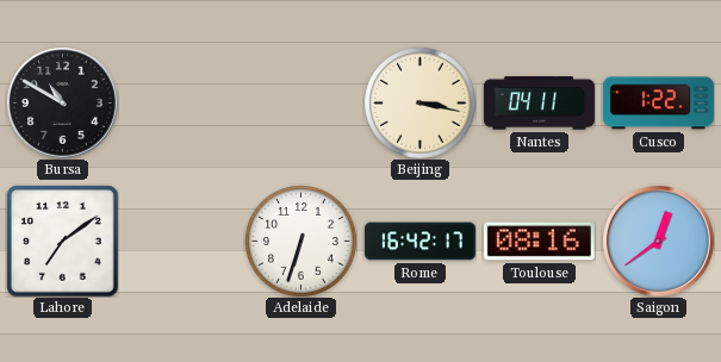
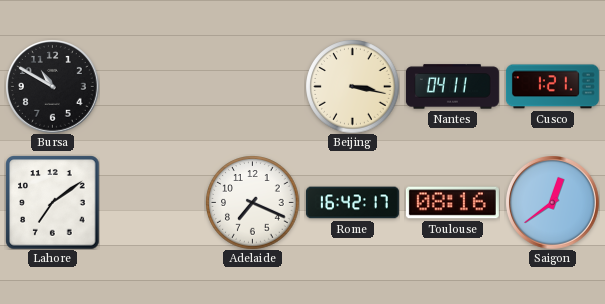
Cusco: 1:22 -> 1:21
Adelaide: 6:33 -> 7:19
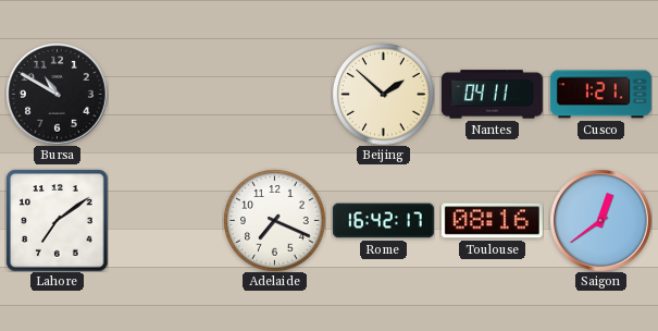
Beijing: 3:17 -> 1:52
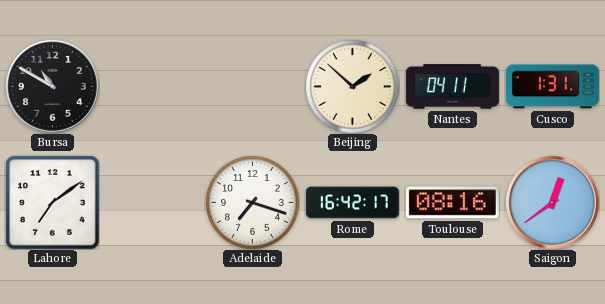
Cusco: 1:21 -> 1:31
Adelaide: 7:19 -> 7:18
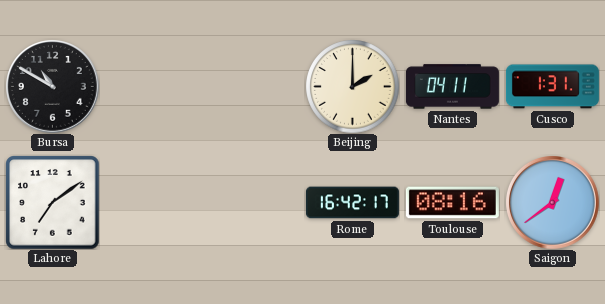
Beijing: 1:52 -> 2:00
Adelaide: 7:18 -> none
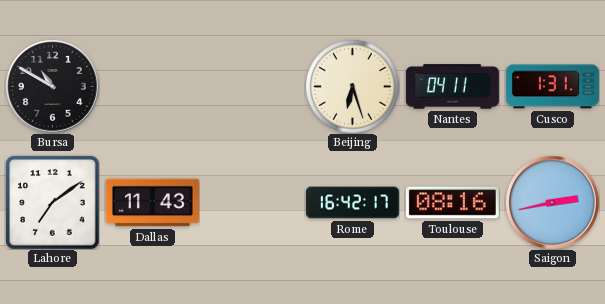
Beijing: 2:00 -> 6:27
Dallas: none -> 11:43
Saigon: 12:39 -> 2:43
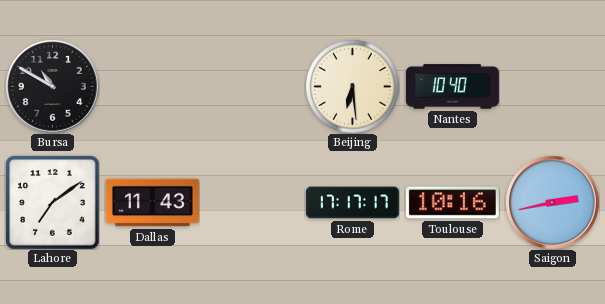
Beijing: 6:27 -> 6:29
Nantes: 04:11 -> 10:40
Cusco: 1:31 -> none
Rome: 16:42 -> 17:17
Toulouse: 08:16 -> 10:16
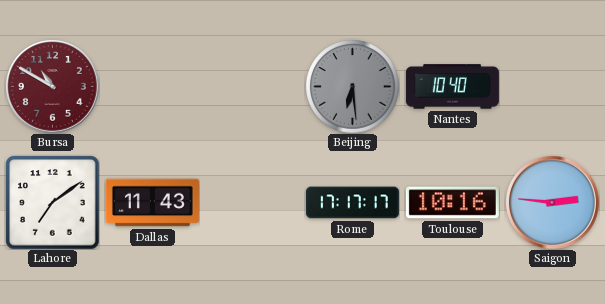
Bursa dial: black -> burgundy
Beijing dial: cream -> grey
Saigon: 2:43 -> 2:46
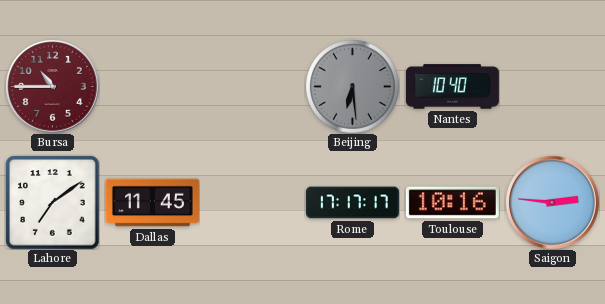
Bursa: 10:50 -> 10:45
Dallas: 11:43 -> 11:45
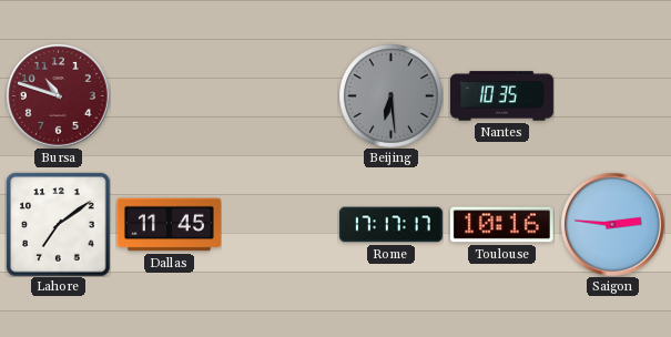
Bursa: 10:45 -> 10:48
Nantes: 10:40 -> 10:35
